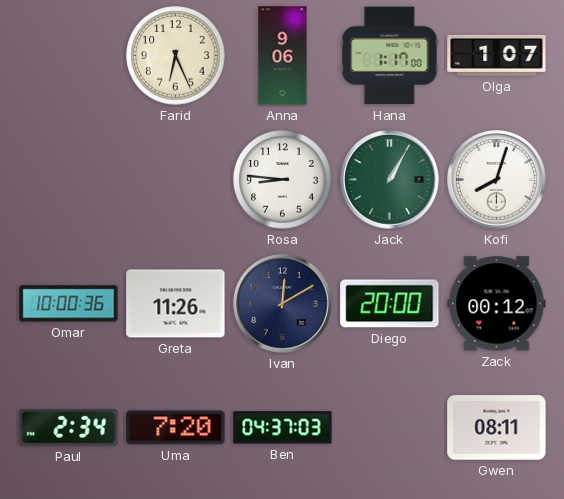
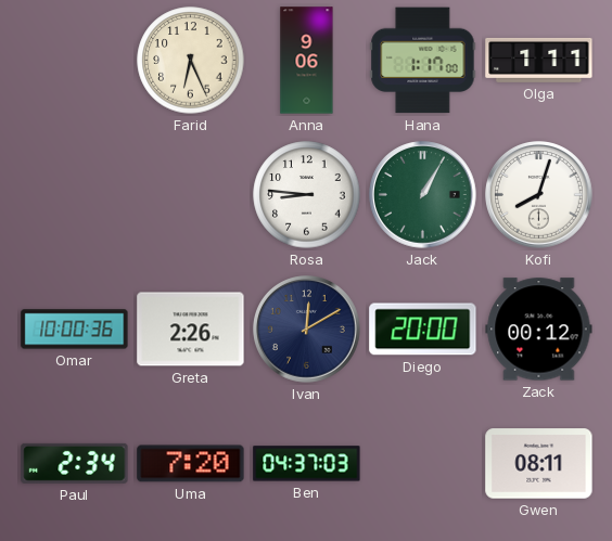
Olga: 1:07 -> 1:11
Greta: 11:26 -> 2:26
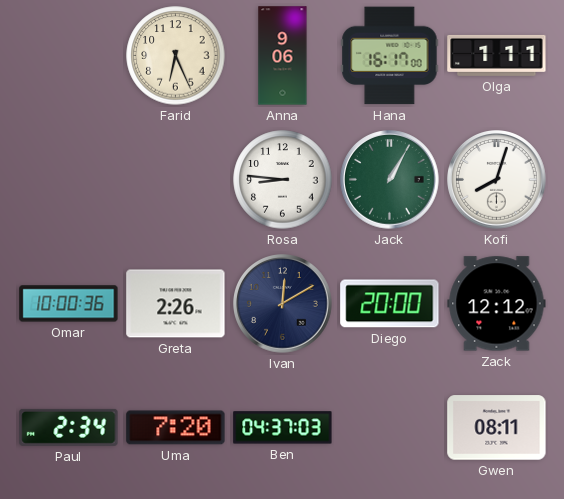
Hana: 1:17 -> 16:17
Zack: 00:12 -> 12:12
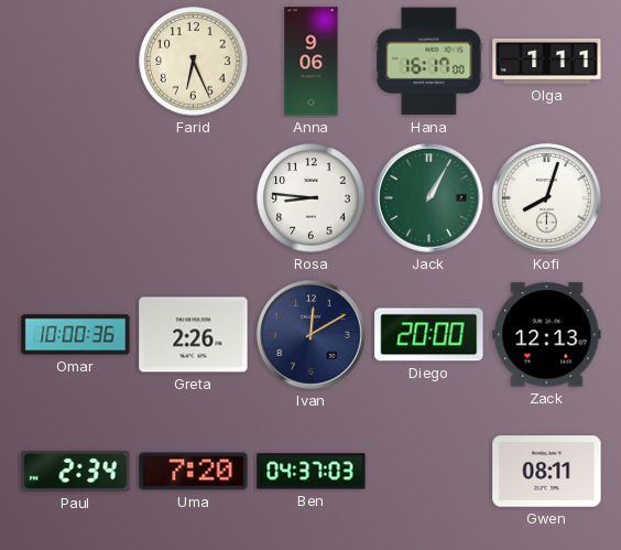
Zack: 12:12 -> 12:13
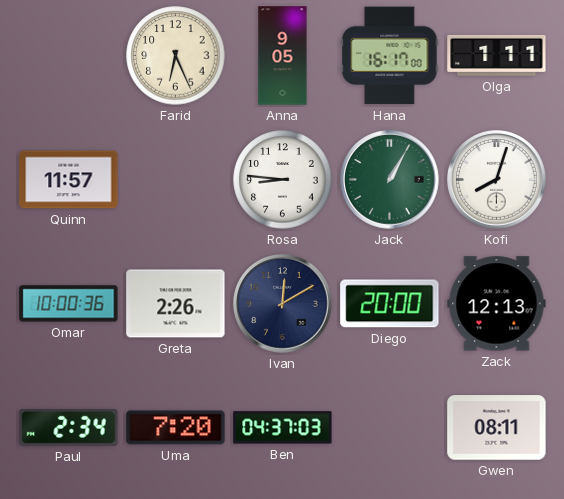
Anna: 9:06 -> 9:05
Quinn: none -> 11:57
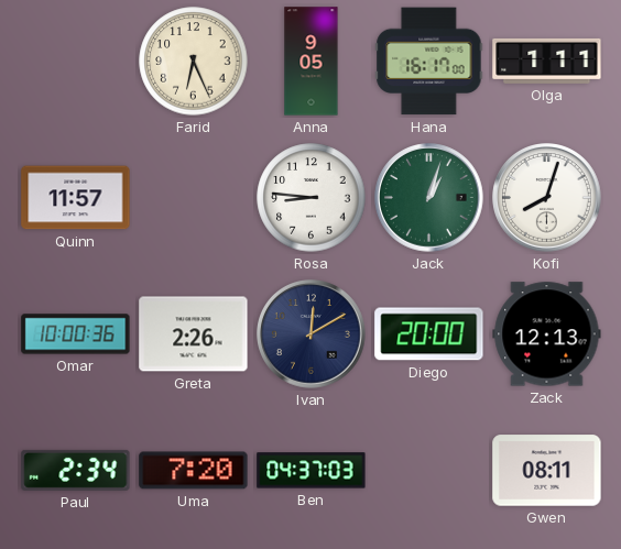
Jack: 1:05 -> 1:03
